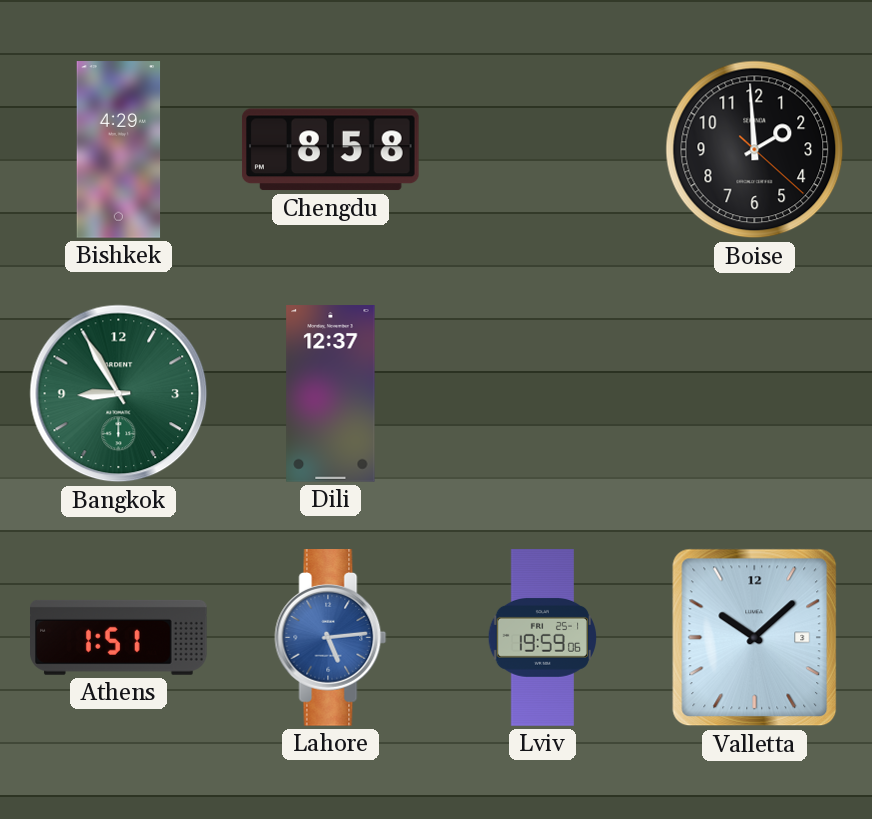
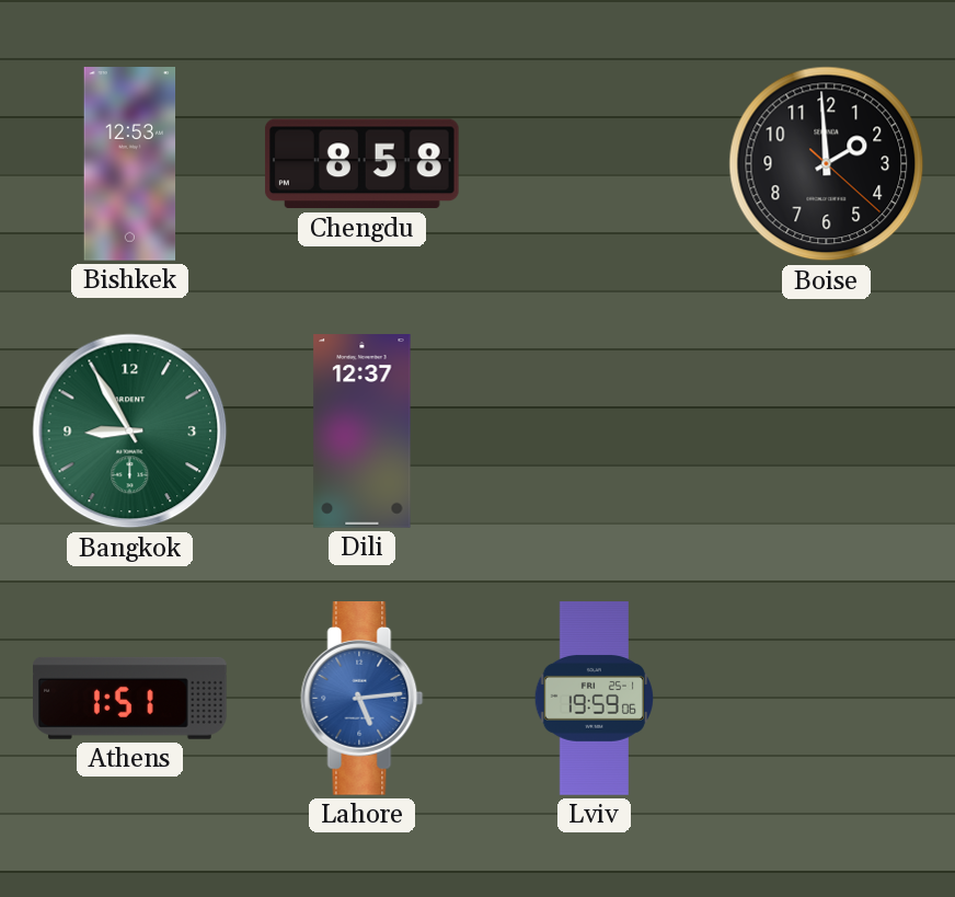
Bishkek: 4:29 -> 12:53
Valletta: 10:08 -> none
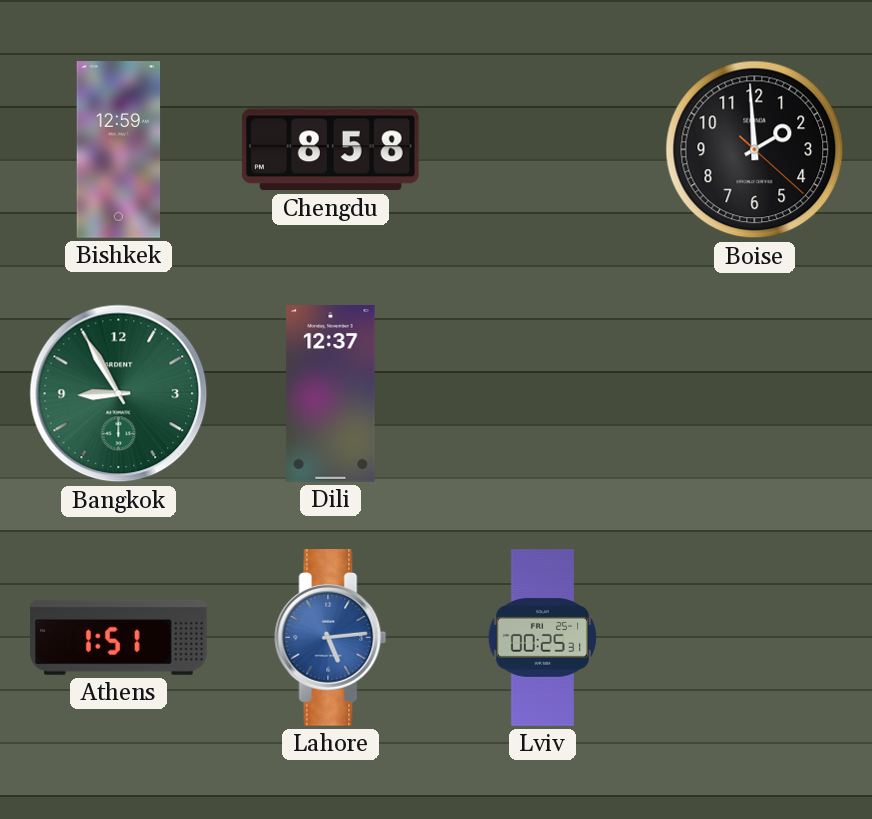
Bishkek: 12:53 -> 12:59
Lviv: 19:59 -> 00:25
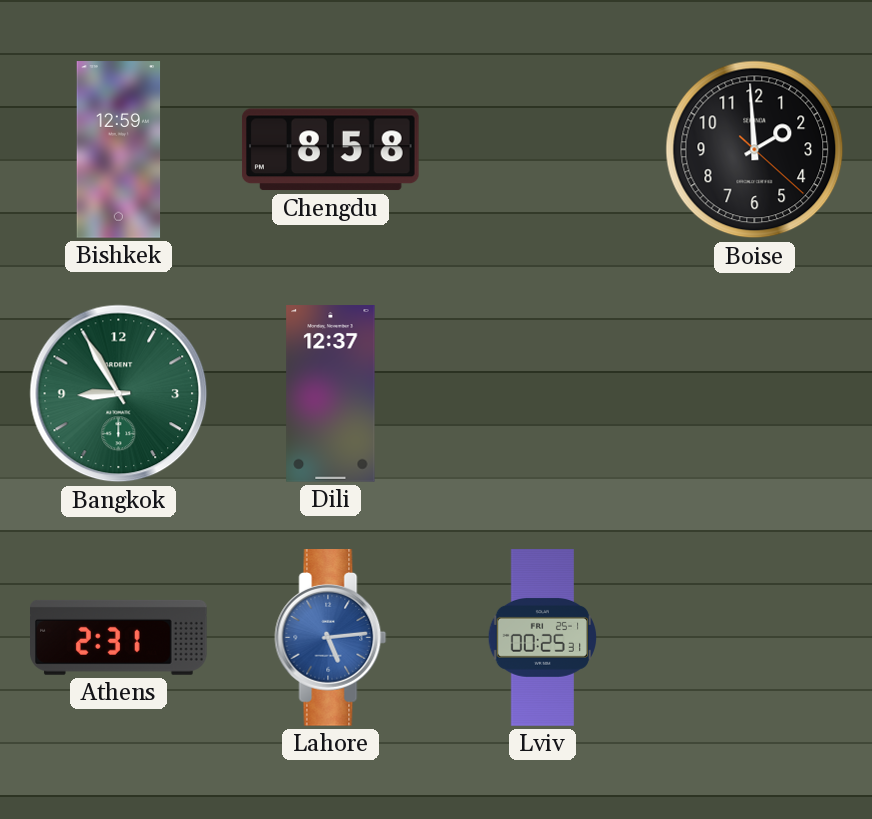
Athens: 1:51 -> 2:31
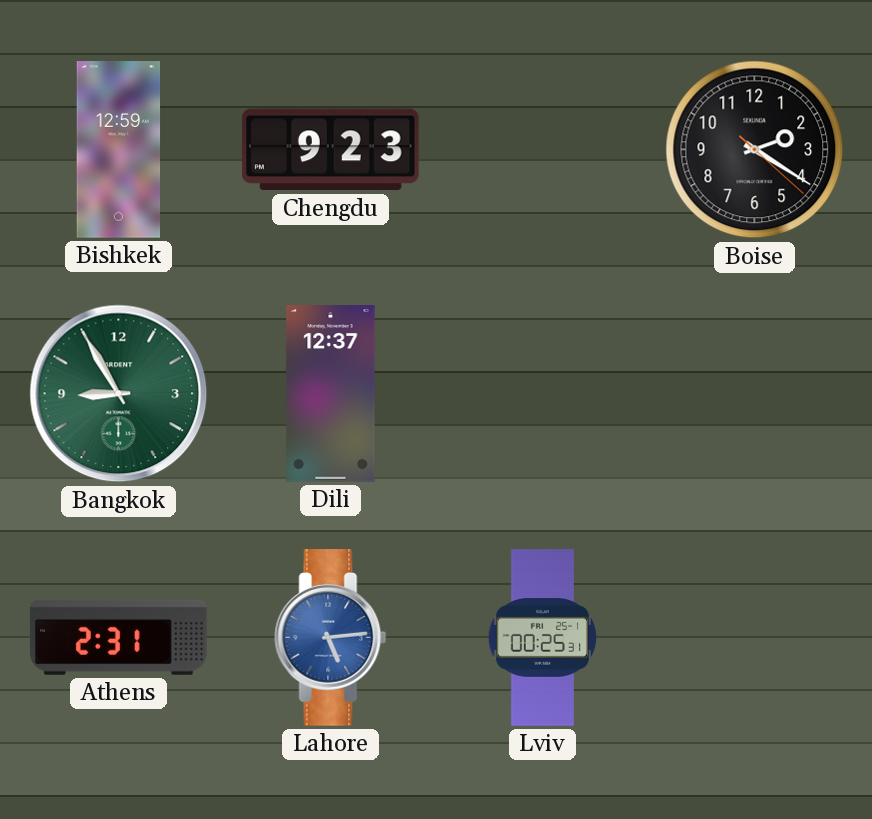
Chengdu: 8:58 -> 9:23
Boise: 1:59 -> 2:20
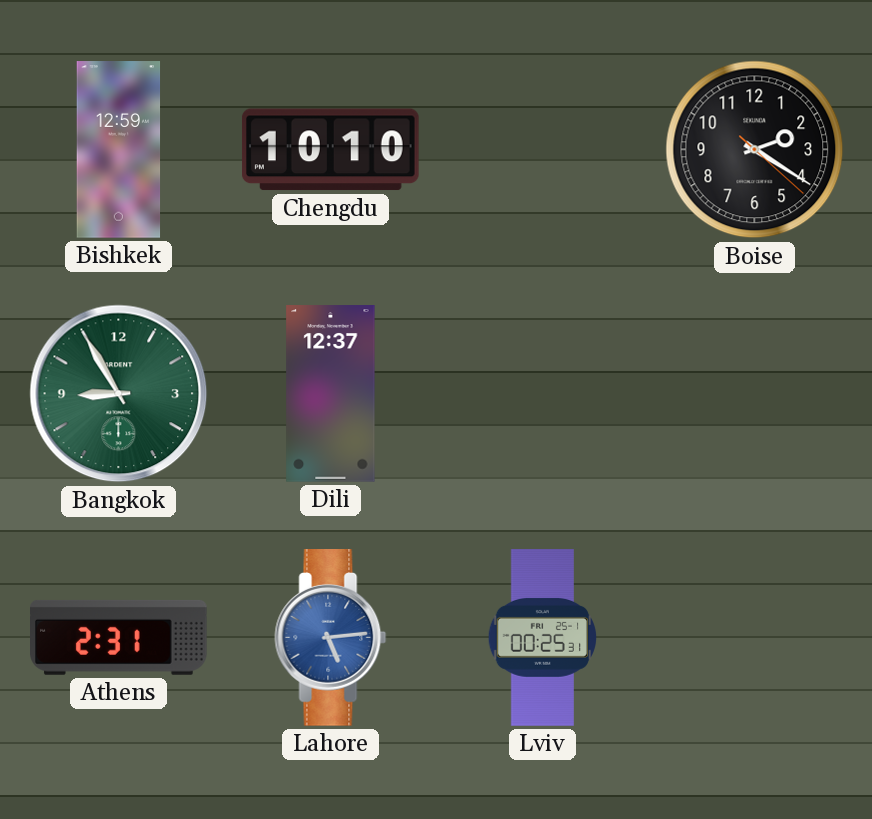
Chengdu: 9:23 -> 10:10
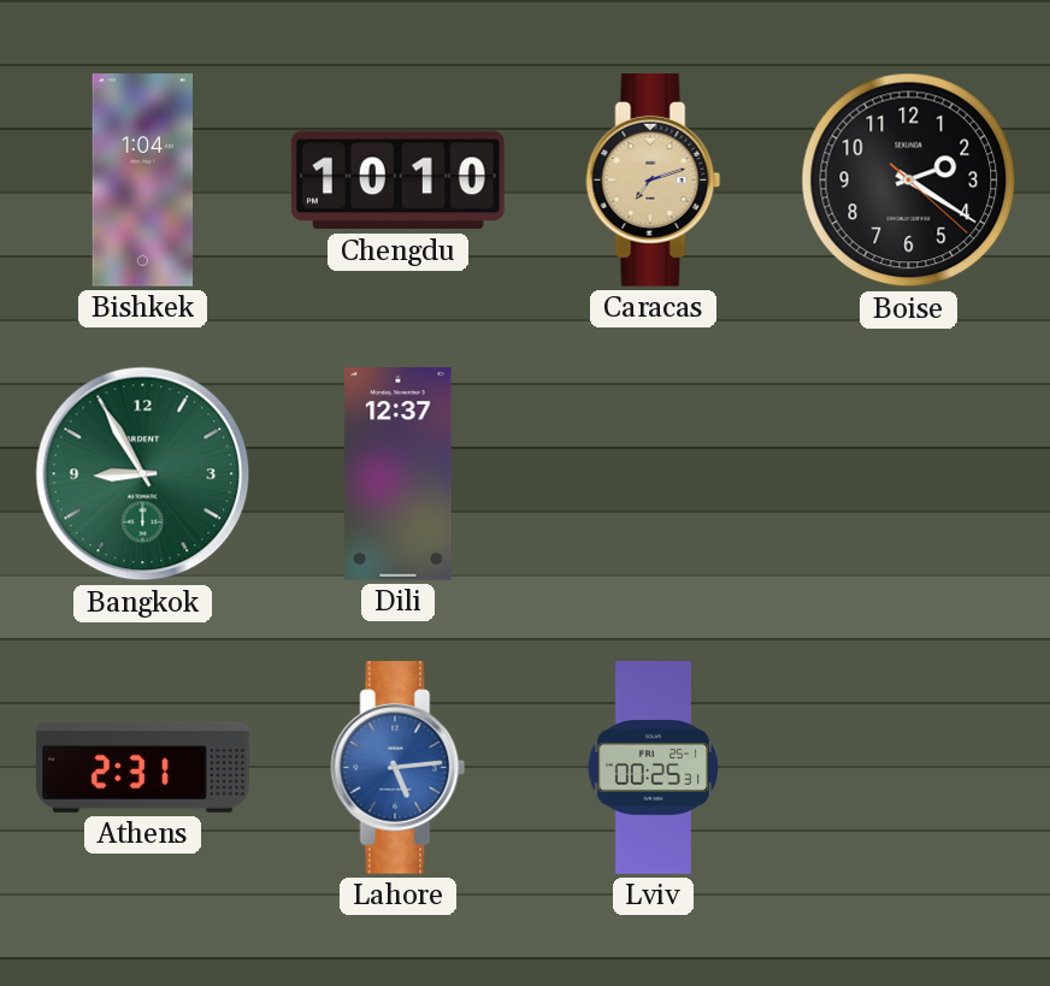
Bishkek: 12:59 -> 1:04
Caracas: none -> 7:12
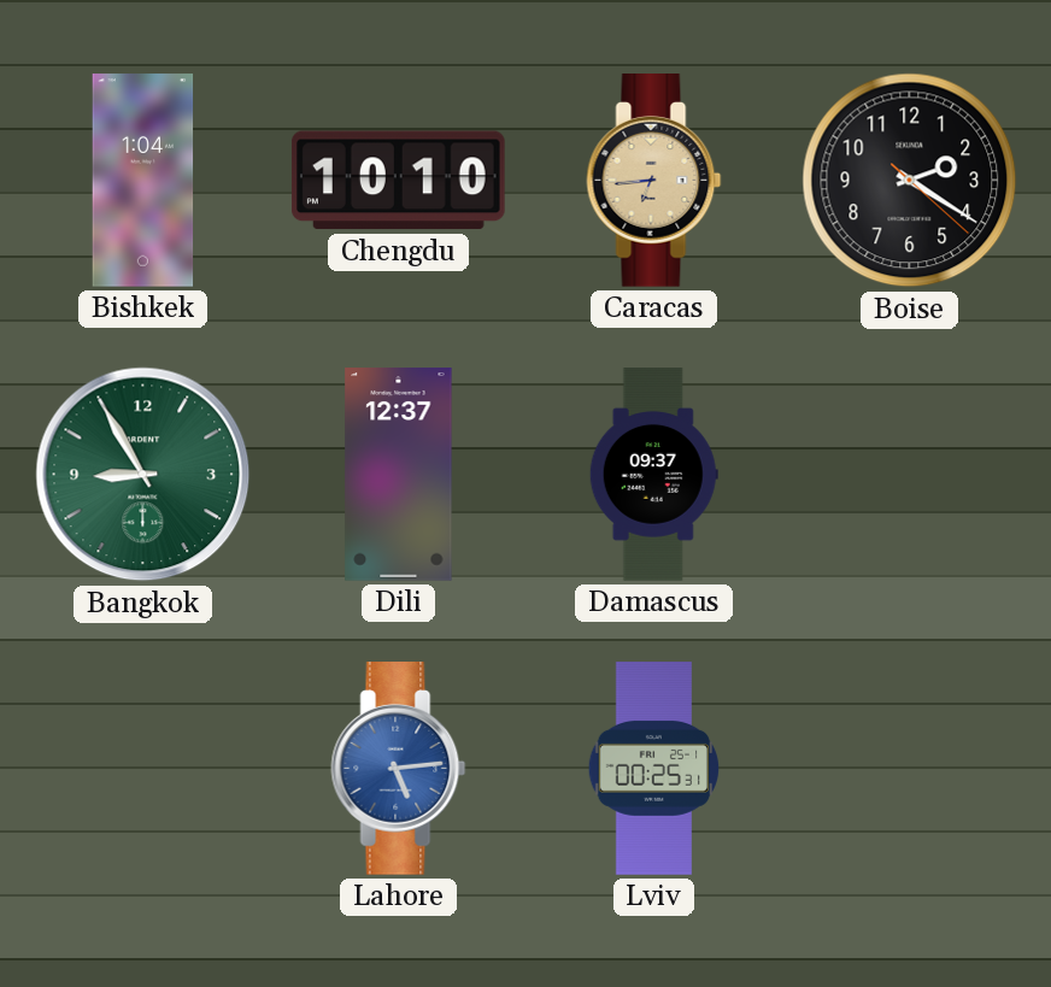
Caracas: 7:12 -> 6:44
Damascus: none -> 09:37
Athens: 2:31 -> none
